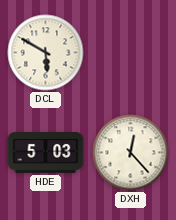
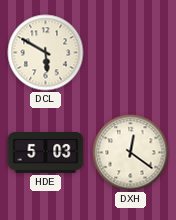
DXH: 12:23 -> 12:21
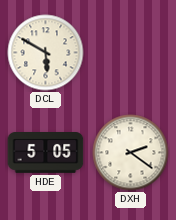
HDE: 5:03 -> 5:05
DXH: 12:21 -> 2:21
